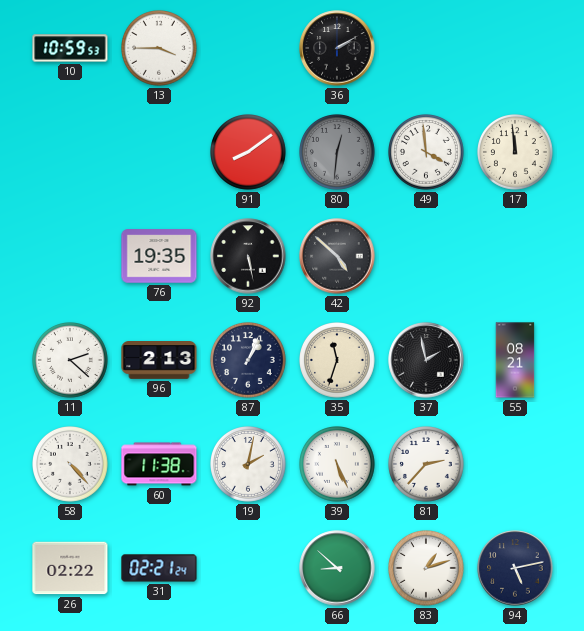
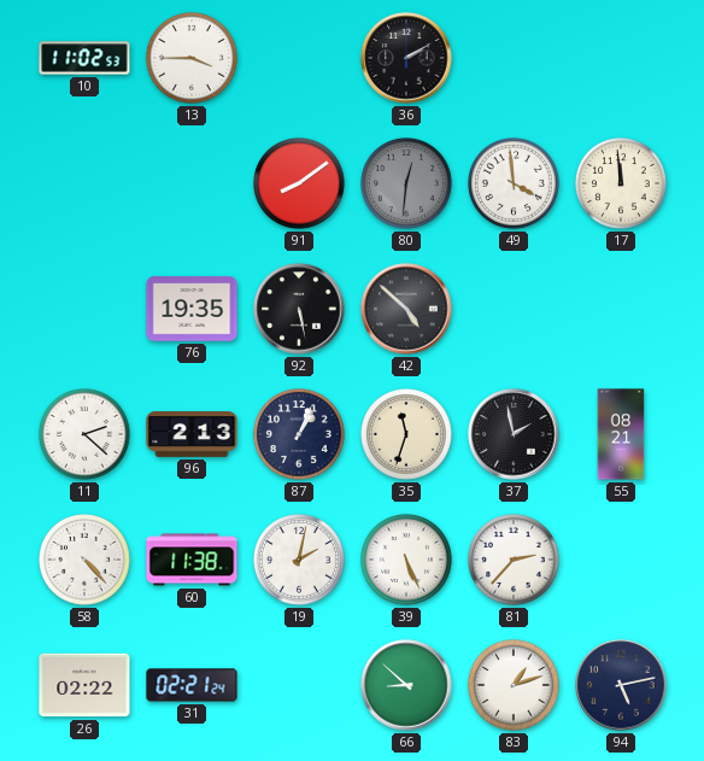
10: 10:59 -> 11:02
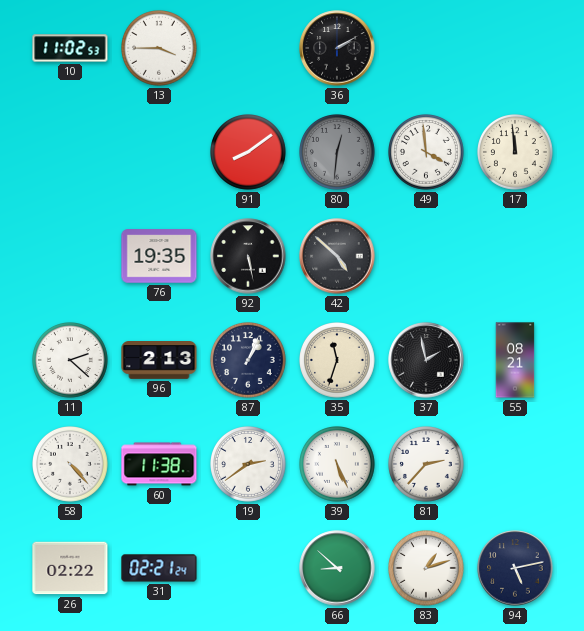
19: 2:02 -> 2:39
